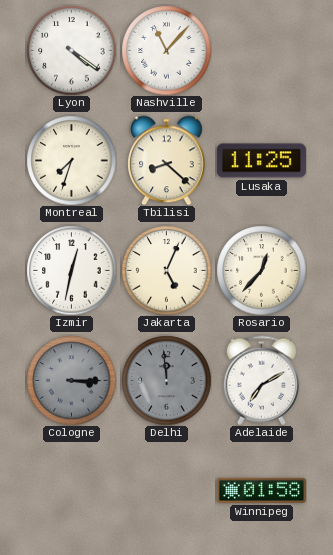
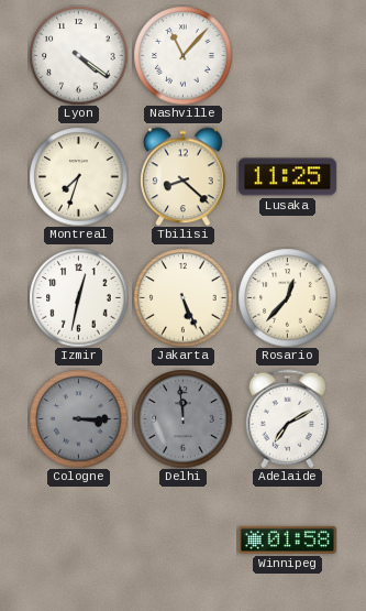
Jakarta: 5:04 -> 5:26
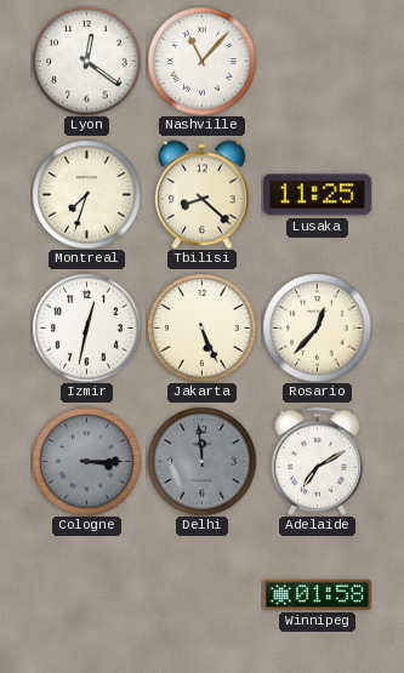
Lyon: 4:21 -> 12:21
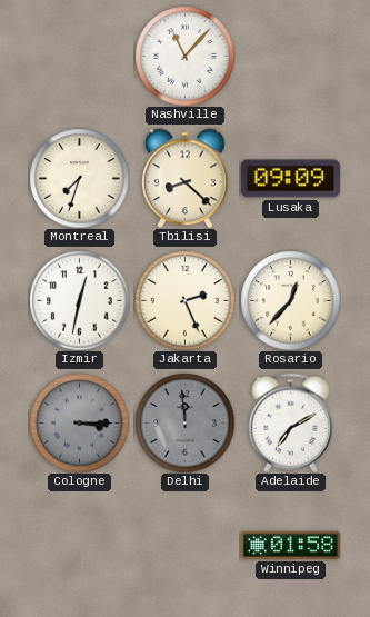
Lyon: 12:21 -> none
Lusaka: 11:25 -> 09:09
Jakarta: 5:26 -> 2:26
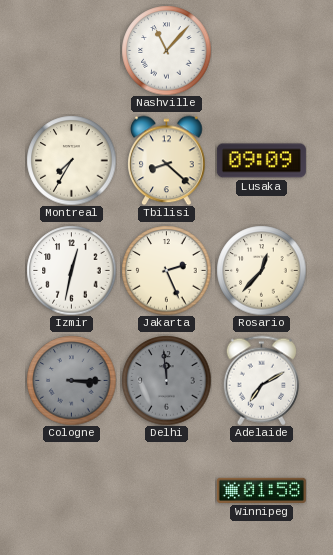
Montreal: 7:33 -> 7:35
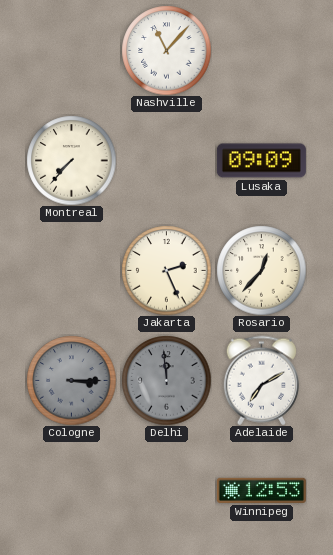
Montreal: 7:35 -> 7:37
Tbilisi: 8:22 -> none
Izmir: 12:32 -> none
Winnipeg: 01:58 -> 12:53
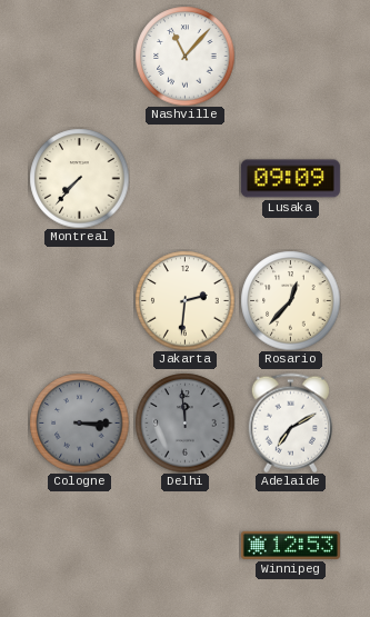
Jakarta: 2:26 -> 2:31
